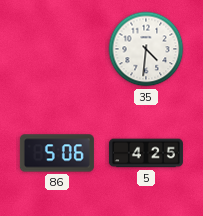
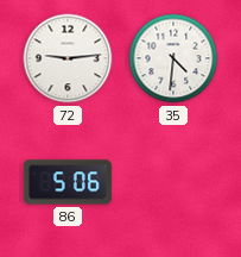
72: none -> 9:14
5: 4:25 -> none
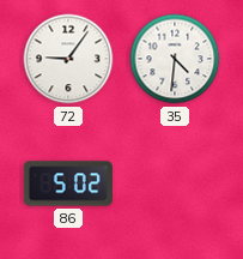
72: 9:14 -> 9:06
86: 5:06 -> 5:02
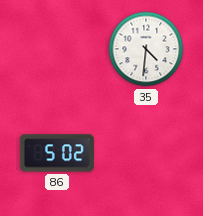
72: 9:06 -> none
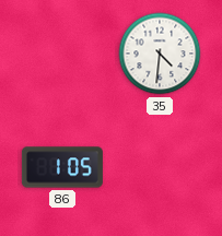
86: 5:02 -> 1:05
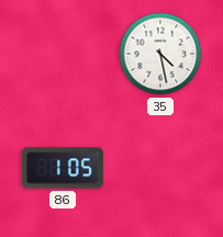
35: 4:31 -> 4:28
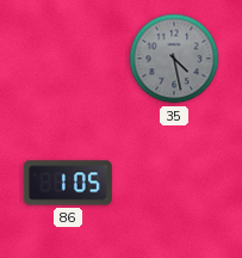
35 dial: white -> grey
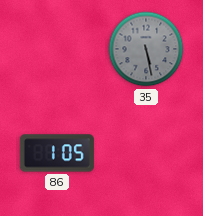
35: 4:28 -> 5:28
